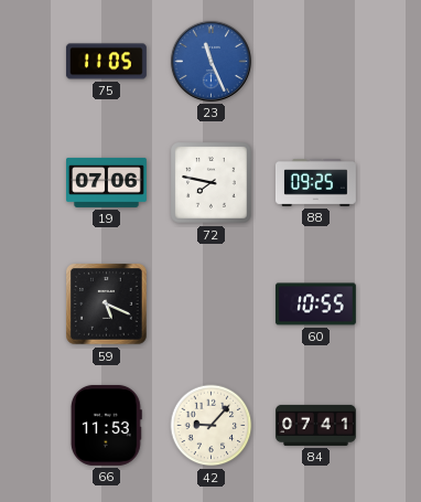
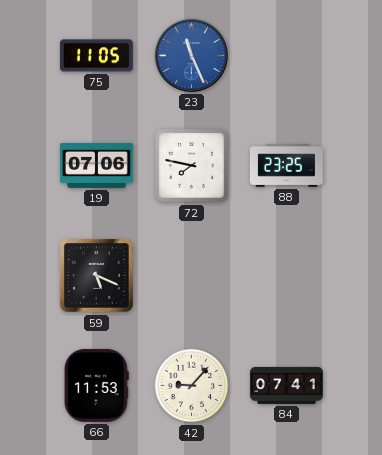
88: 09:25 -> 23:25
60: 10:55 -> none
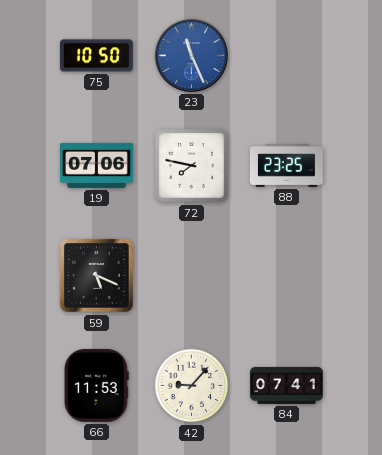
75: 11:05 -> 10:50
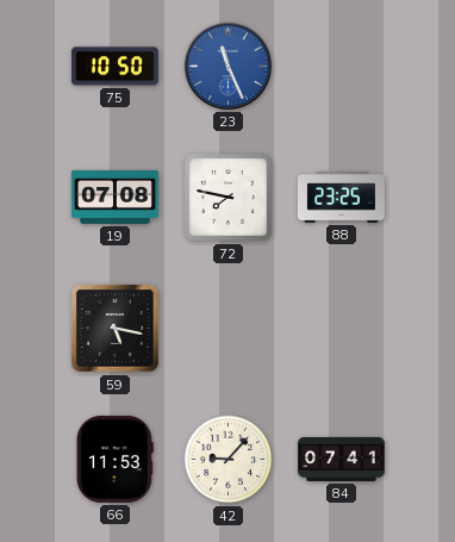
19: 07:06 -> 07:08
59: 5:19 -> 5:17
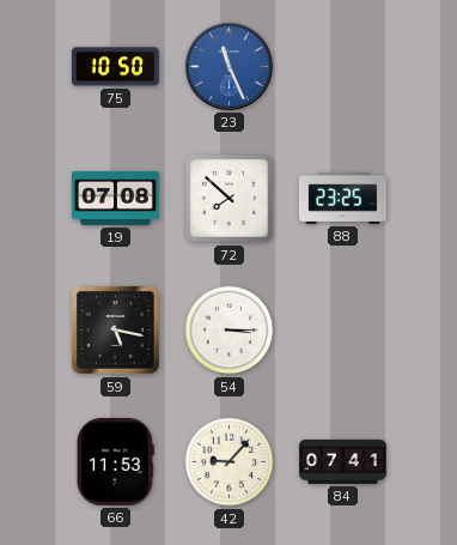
72: 7:47 -> 7:52
54: none -> 3:15
